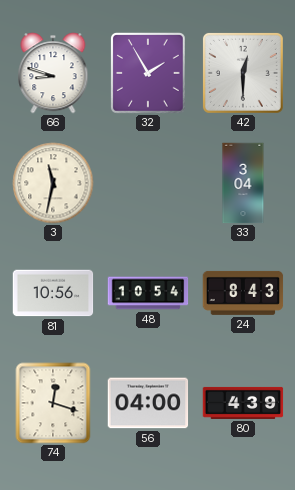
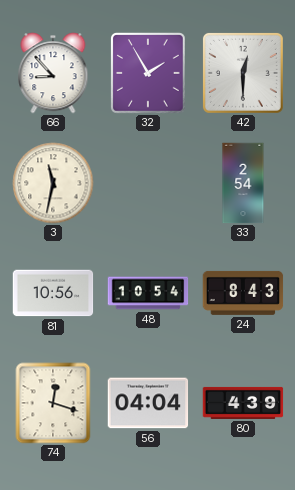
66: 8:48 -> 8:53
33: 3:04 -> 2:54
56: 04:00 -> 04:04
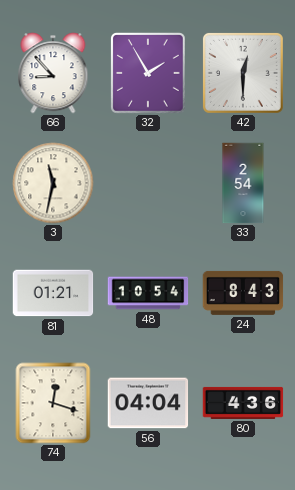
81: 10:56 -> 01:21
80: 4:39 -> 4:36
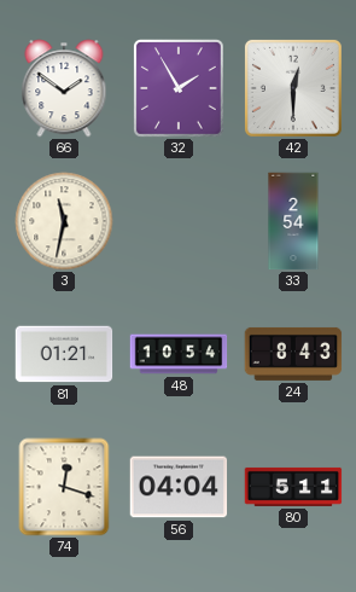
66: 8:53 -> 1:51
80: 4:36 -> 5:11
